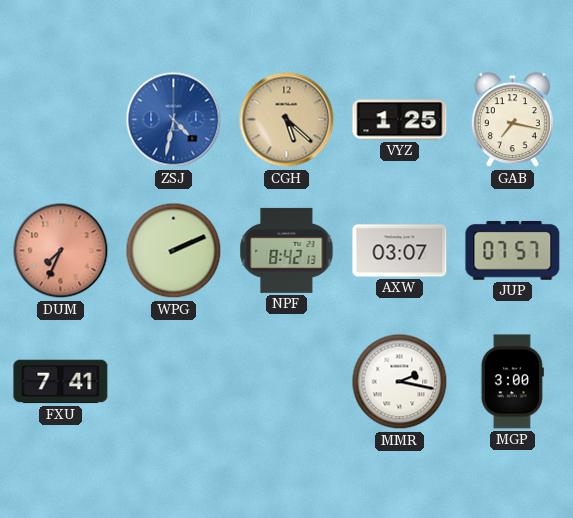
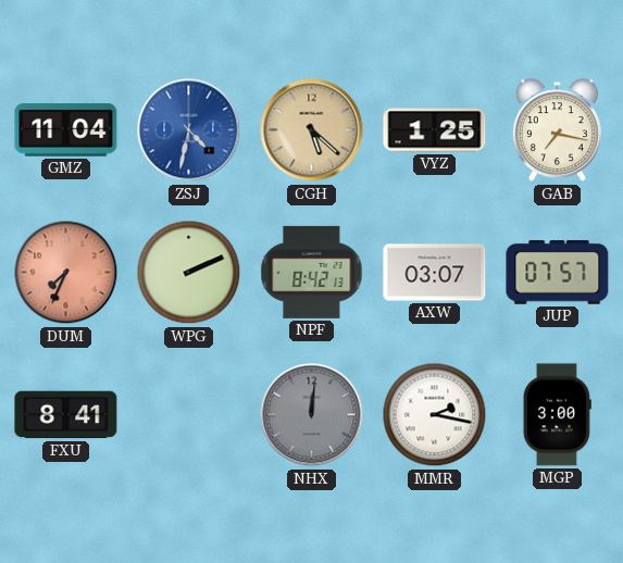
GMZ: none -> 11:04
FXU: 7:41 -> 8:41
NHX: none -> 12:01
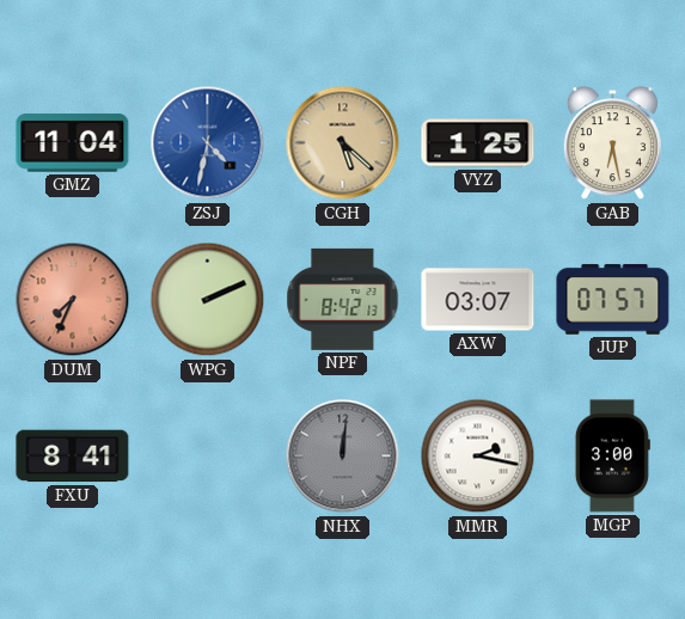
GAB: 7:17 -> 6:28
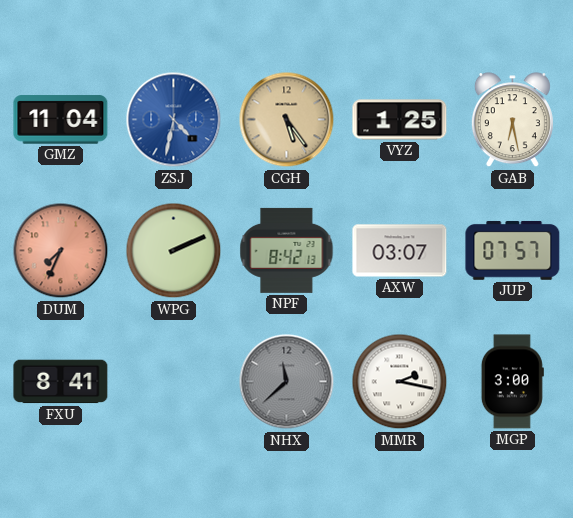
CGH: 5:22 -> 5:24
NHX: 12:01 -> 11:38
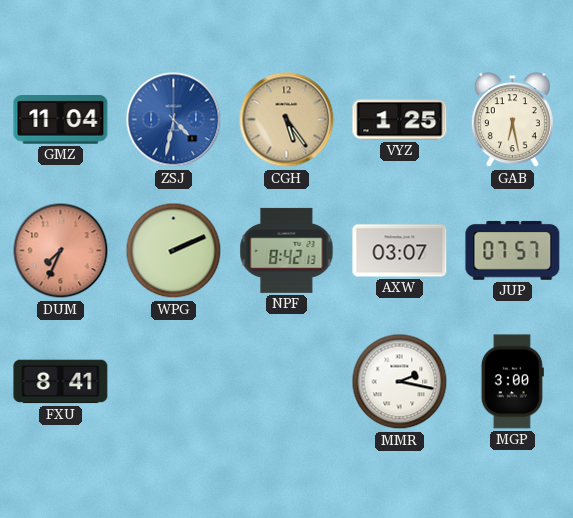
NHX: 11:38 -> none
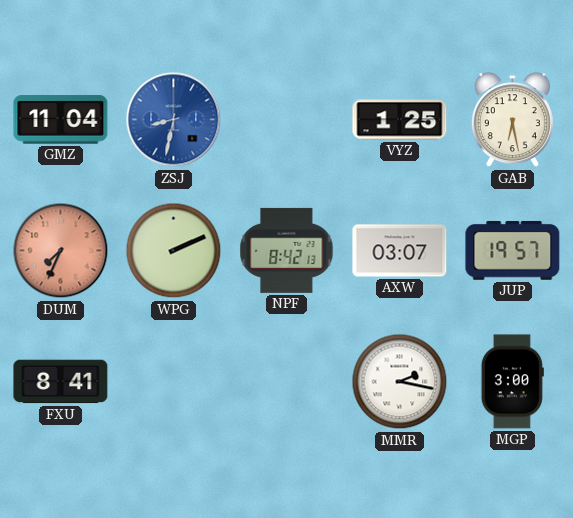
ZSJ: 4:32 -> 8:32
CGH: 5:24 -> none
JUP: 07:57 -> 19:57
